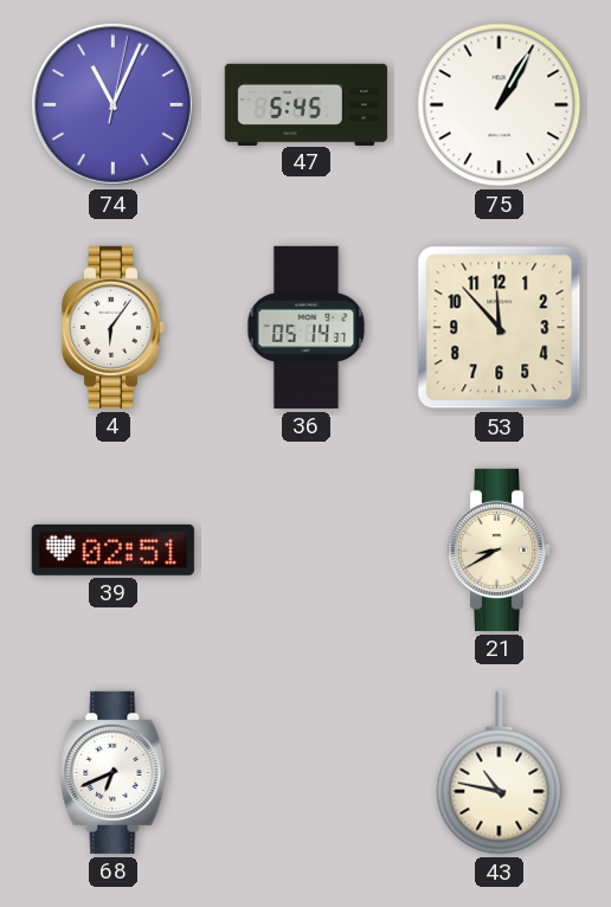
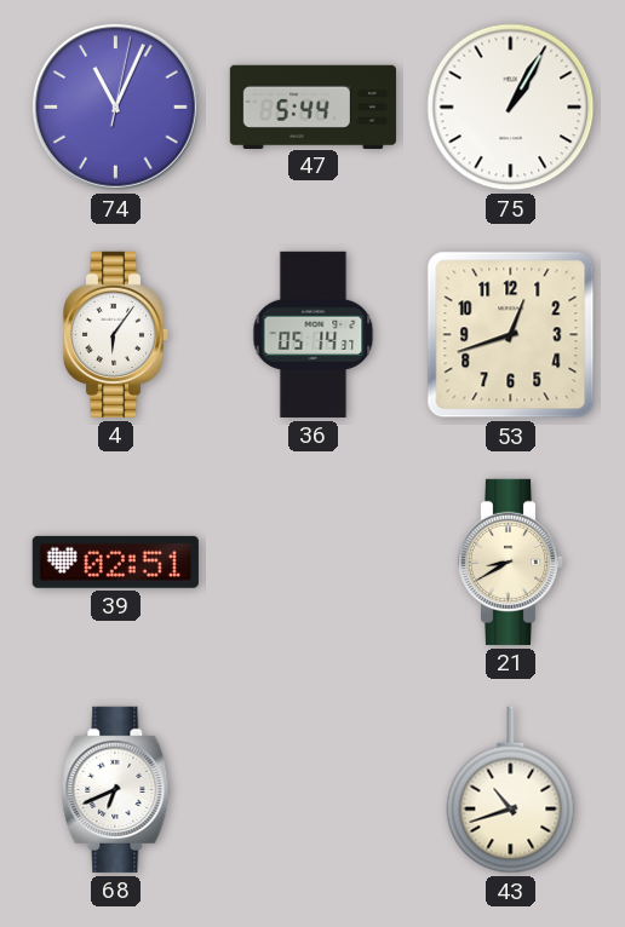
47: 5:45 -> 5:44
53: 11:53 -> 12:42
43: 10:47 -> 10:42
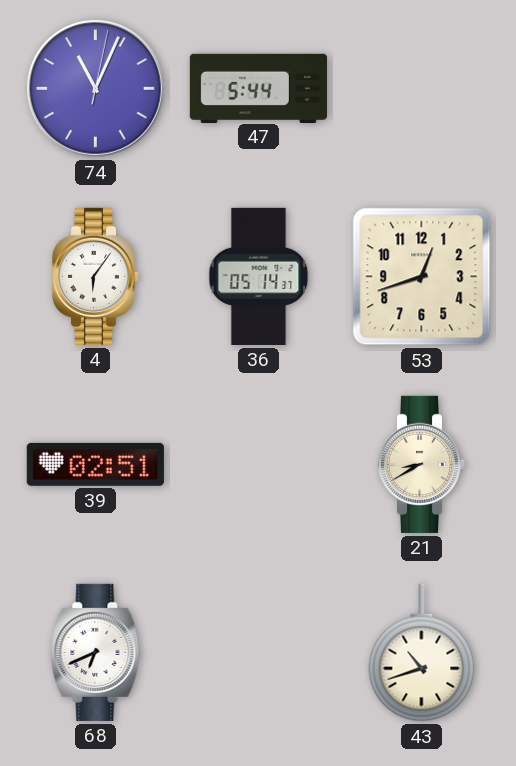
75: 1:05 -> none
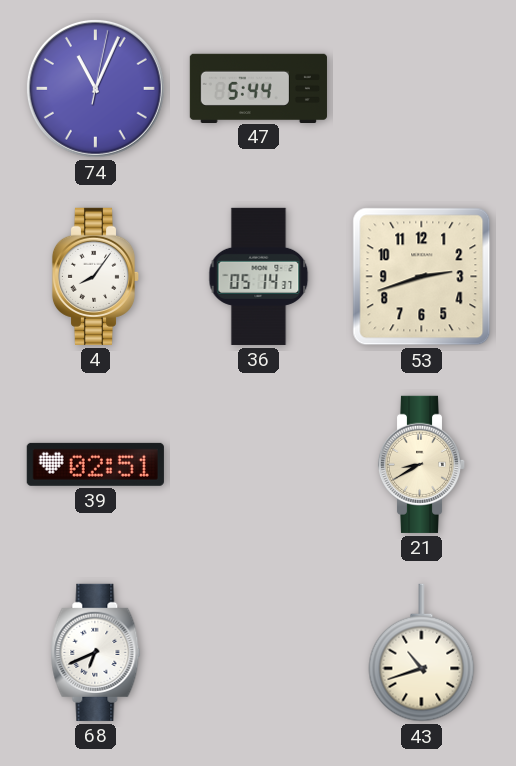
4: 6:06 -> 8:06
53: 12:42 -> 2:42
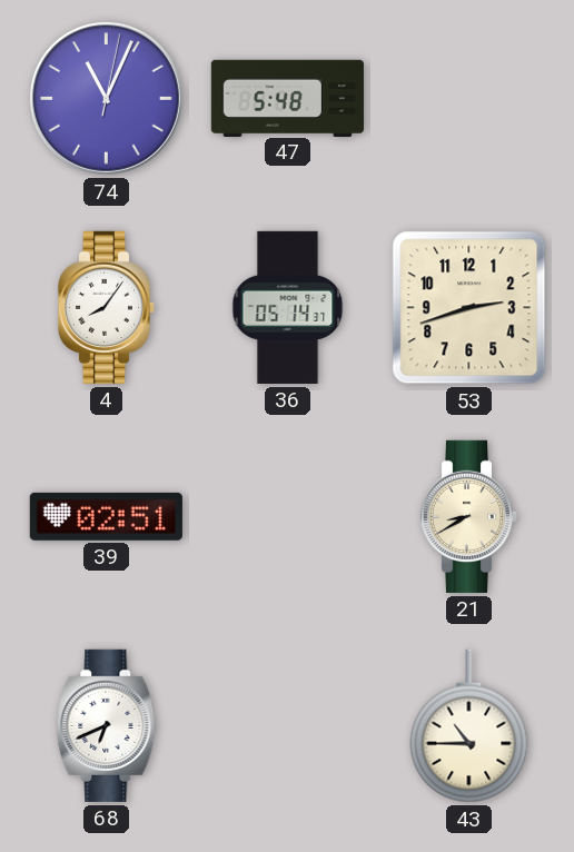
47: 5:44 -> 5:48
43: 10:42 -> 10:45
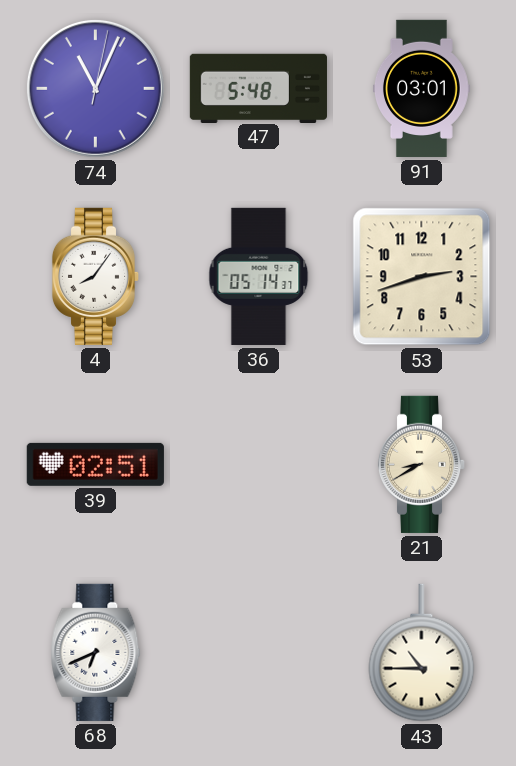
91: none -> 03:01
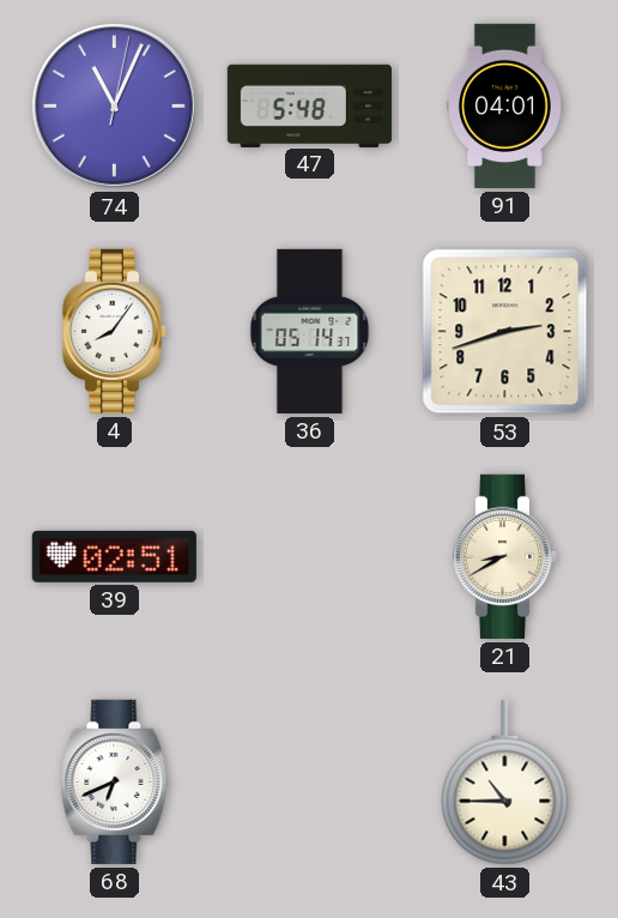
91: 03:01 -> 04:01
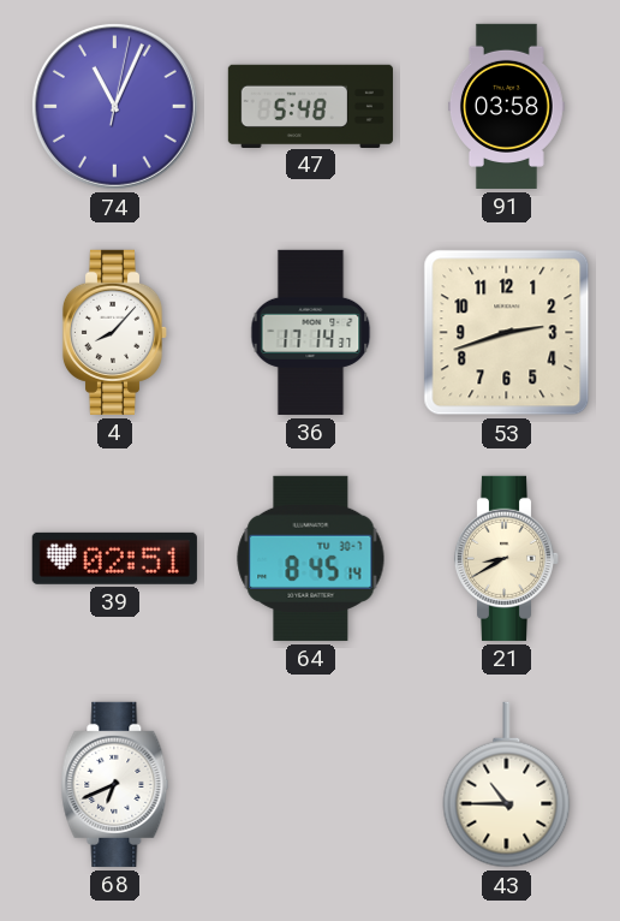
91: 04:01 -> 03:58
4: 8:06 -> 8:07
36: 05:14 -> 17:14
64: none -> 8:45
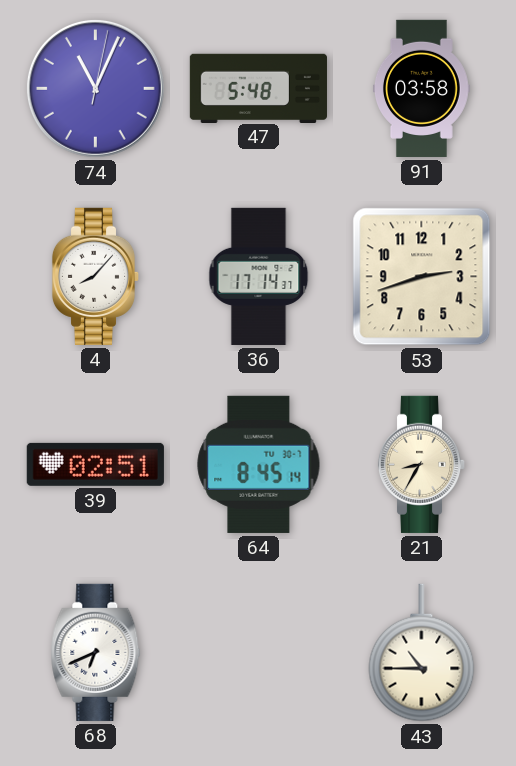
21: 8:40 -> 8:35
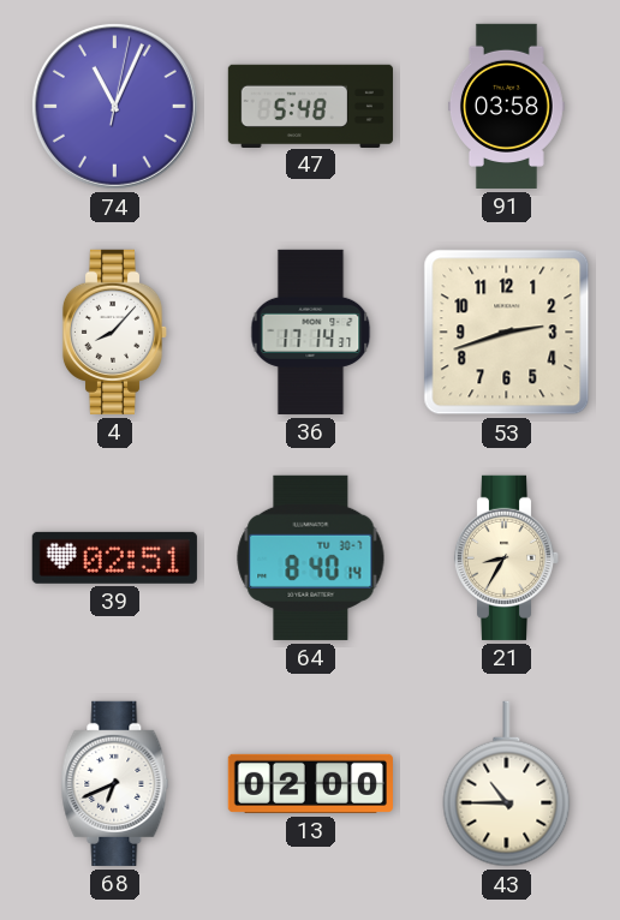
64: 8:45 -> 8:40
13: none -> 02:00
